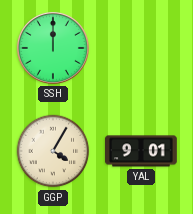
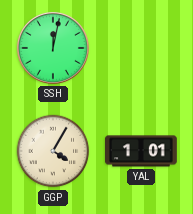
SSH: 12:00 -> 12:02
YAL: 9:01 -> 1:01
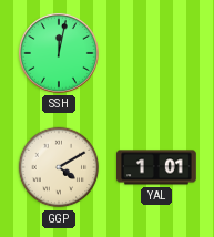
GGP: 4:05 -> 4:10
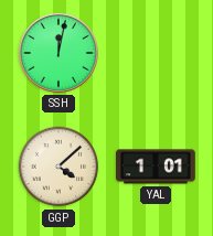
GGP: 4:10 -> 4:08
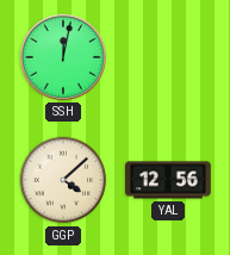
YAL: 1:01 -> 12:56
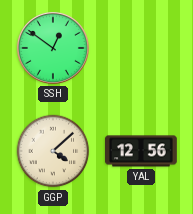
SSH: 12:02 -> 12:51
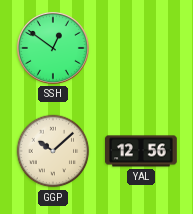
GGP: 4:08 -> 10:08
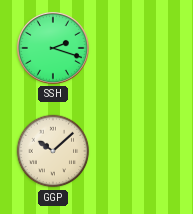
SSH: 12:51 -> 2:18
YAL: 12:56 -> none
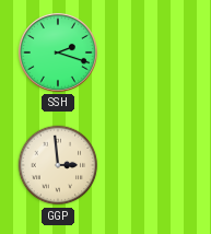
GGP: 10:08 -> 2:59
